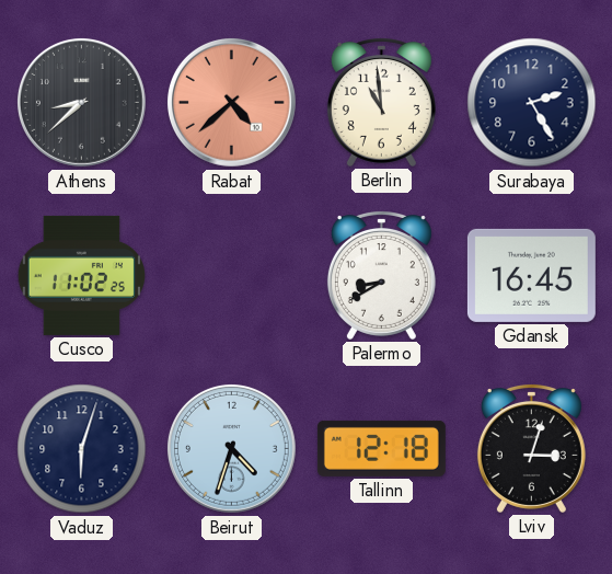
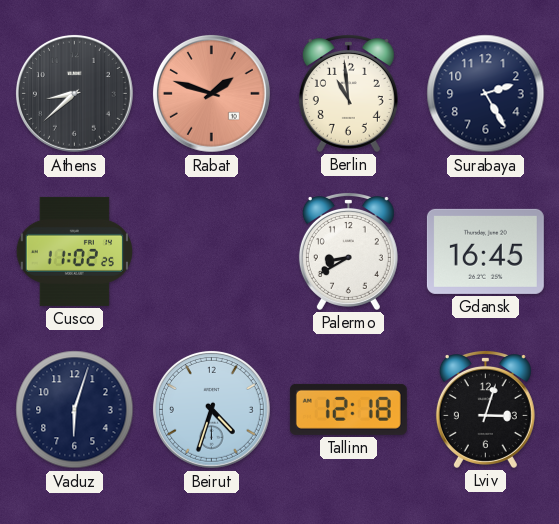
Rabat: 4:38 -> 1:48
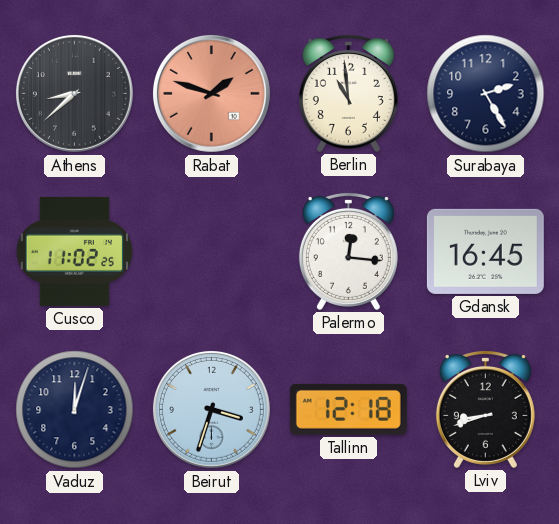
Palermo: 8:40 -> 12:16
Vaduz: 6:03 -> 12:03
Beirut: 4:33 -> 3:33
Lviv: 3:03 -> 8:42
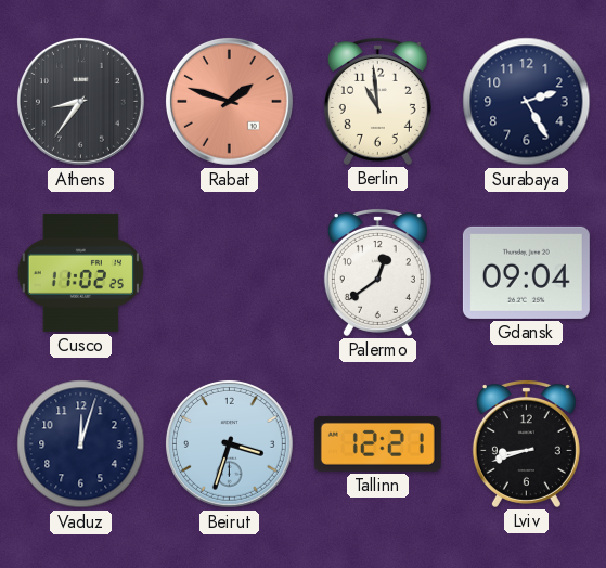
Athens: 8:38 -> 8:36
Palermo: 12:16 -> 12:39
Gdansk: 16:45 -> 09:04
Tallinn: 12:18 -> 12:21
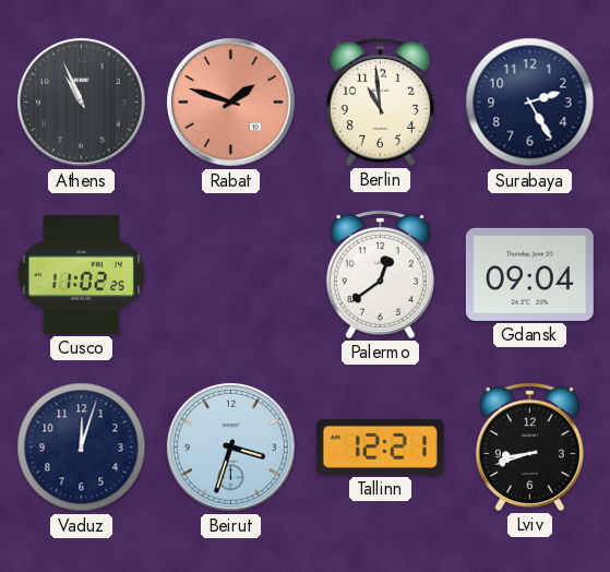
Athens: 8:36 -> 10:56
